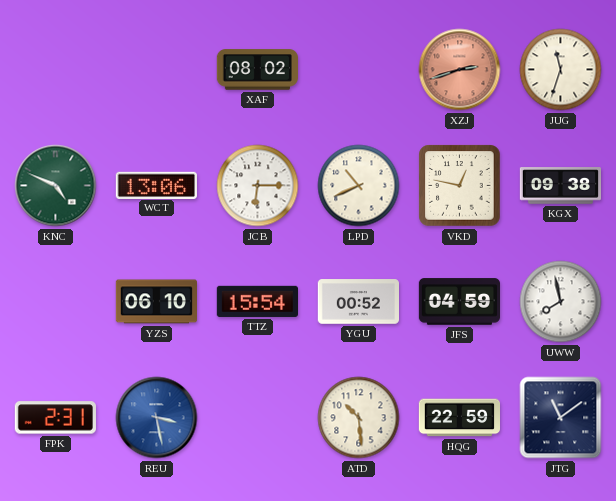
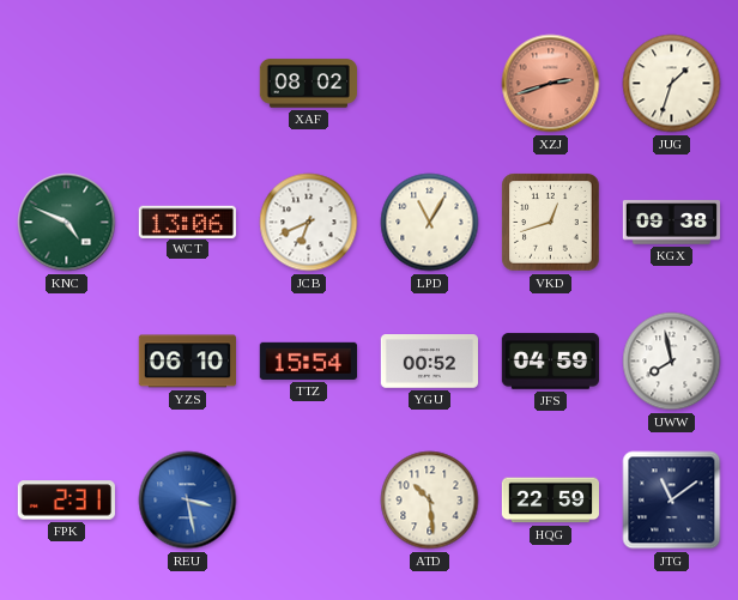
JUG: 11:33 -> 1:33
JCB: 6:15 -> 6:41
LPD: 10:41 -> 11:05
VKD: 12:47 -> 12:42
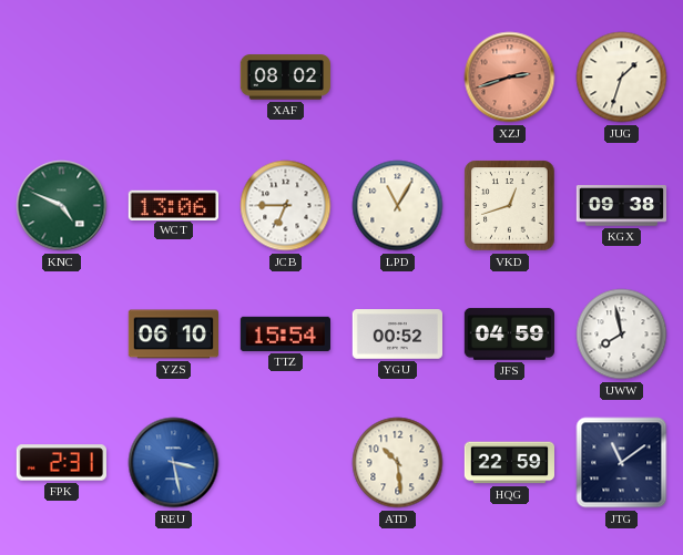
JCB: 6:41 -> 6:45
